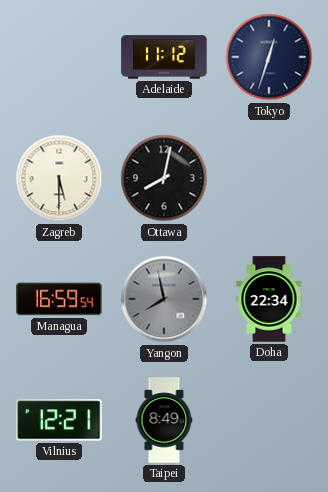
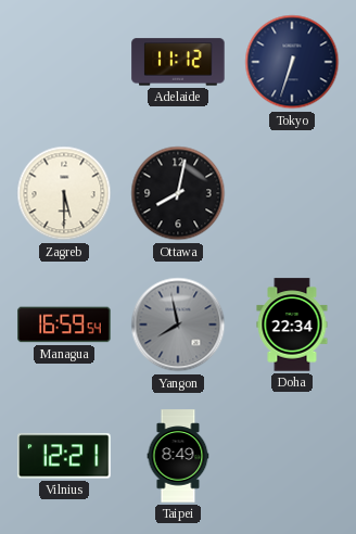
Tokyo: 12:33 -> 6:33
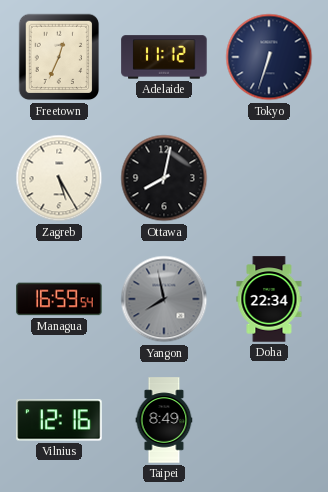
Freetown: none -> 12:34
Zagreb: 5:30 -> 5:25
Vilnius: 12:21 -> 12:16
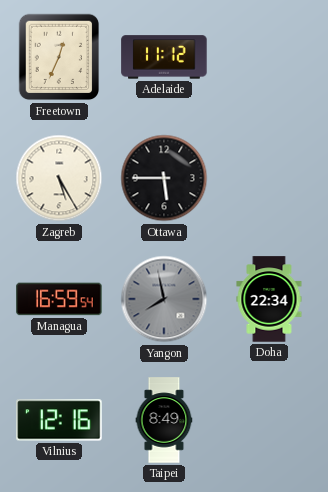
Tokyo: 6:33 -> none
Ottawa: 8:02 -> 5:45
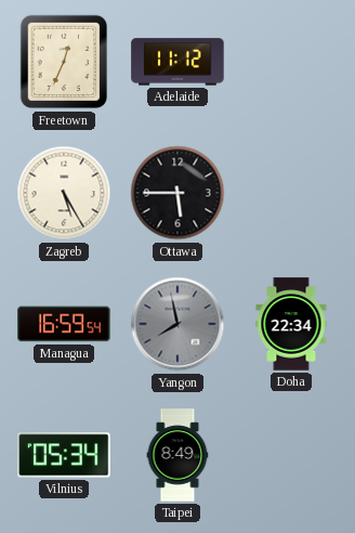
Vilnius: 12:16 -> 05:34
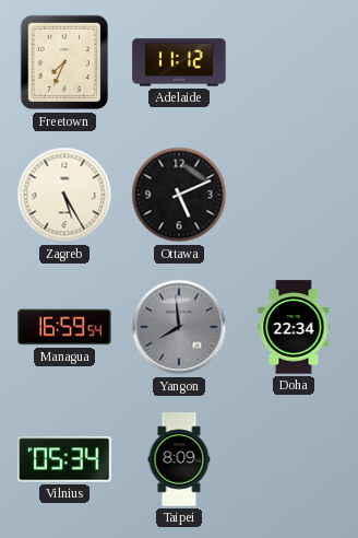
Freetown: 12:34 -> 7:34
Ottawa: 5:45 -> 5:11
Yangon: 7:58 -> 7:59
Taipei: 8:49 -> 8:09
